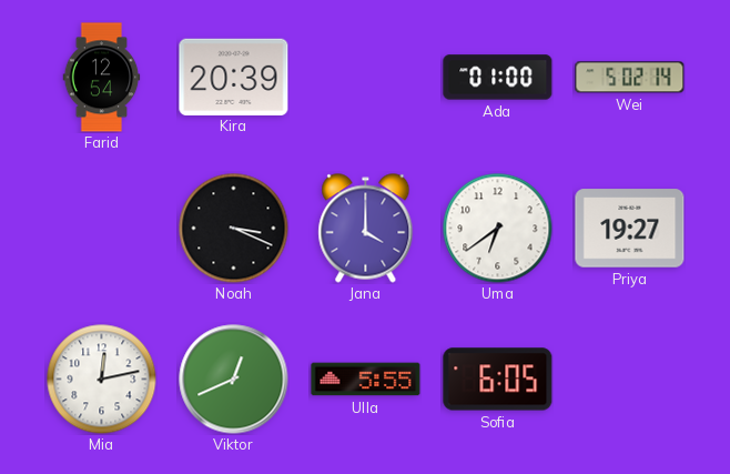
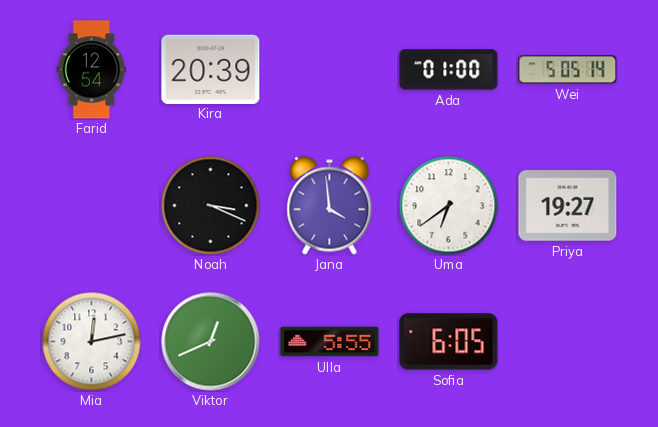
Wei: 5:02 -> 5:05
Jana: 4:00 -> 3:59
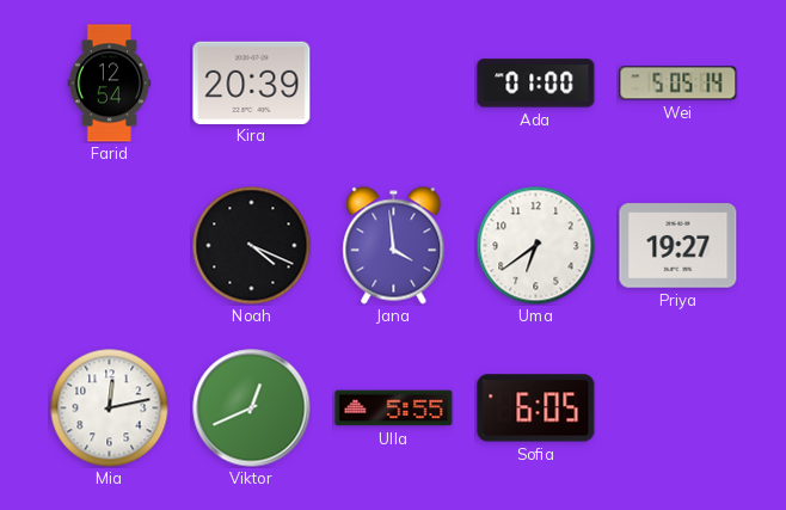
Noah: 3:19 -> 4:19
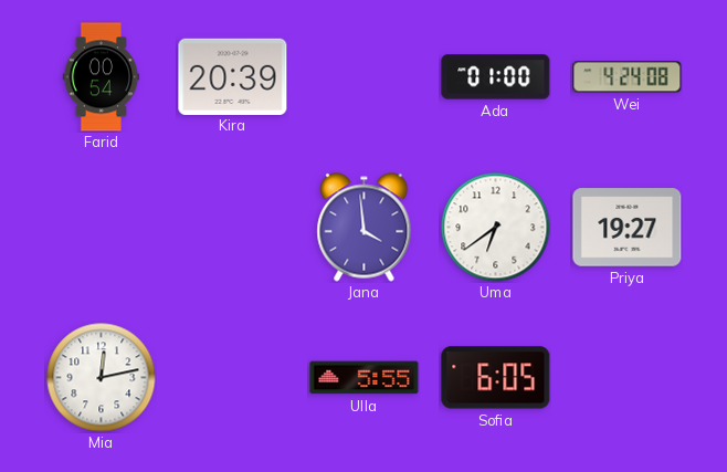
Farid: 12:54 -> 00:54
Wei: 5:05 -> 4:24
Noah: 4:19 -> none
Viktor: 12:41 -> none
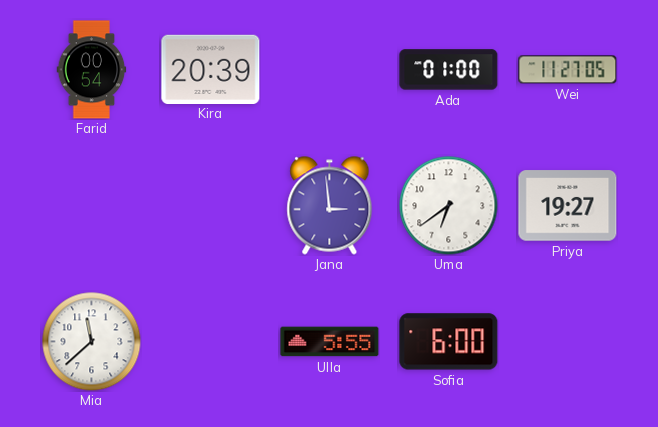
Wei: 4:24 -> 11:27
Jana: 3:59 -> 2:59
Mia: 12:13 -> 11:38
Sofia: 6:05 -> 6:00
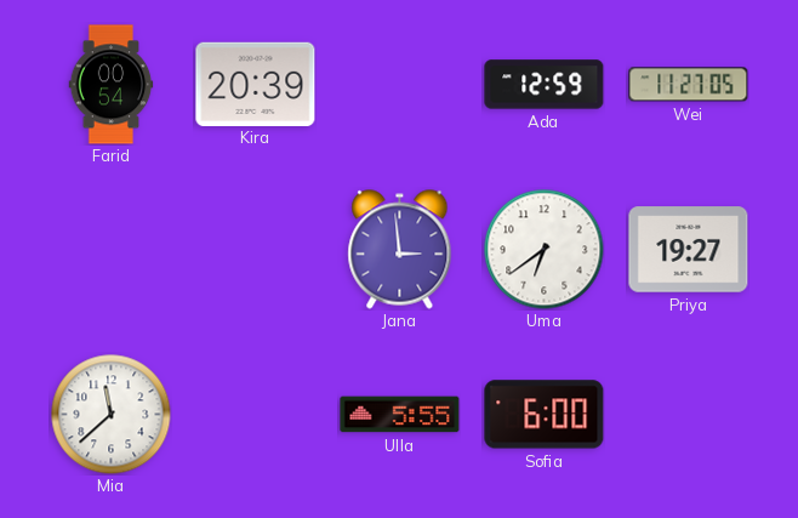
Ada: 01:00 -> 12:59
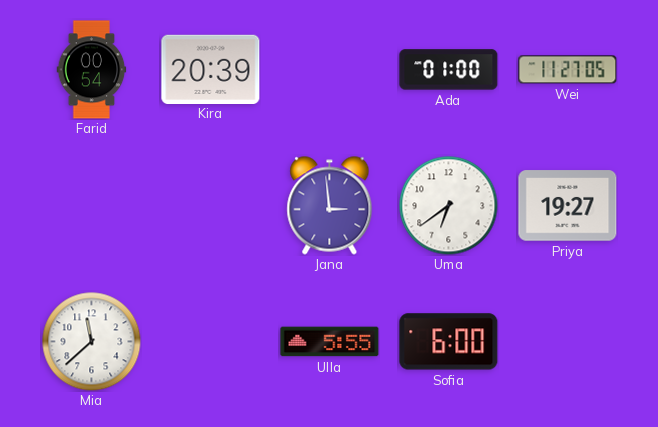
Ada: 12:59 -> 01:00
